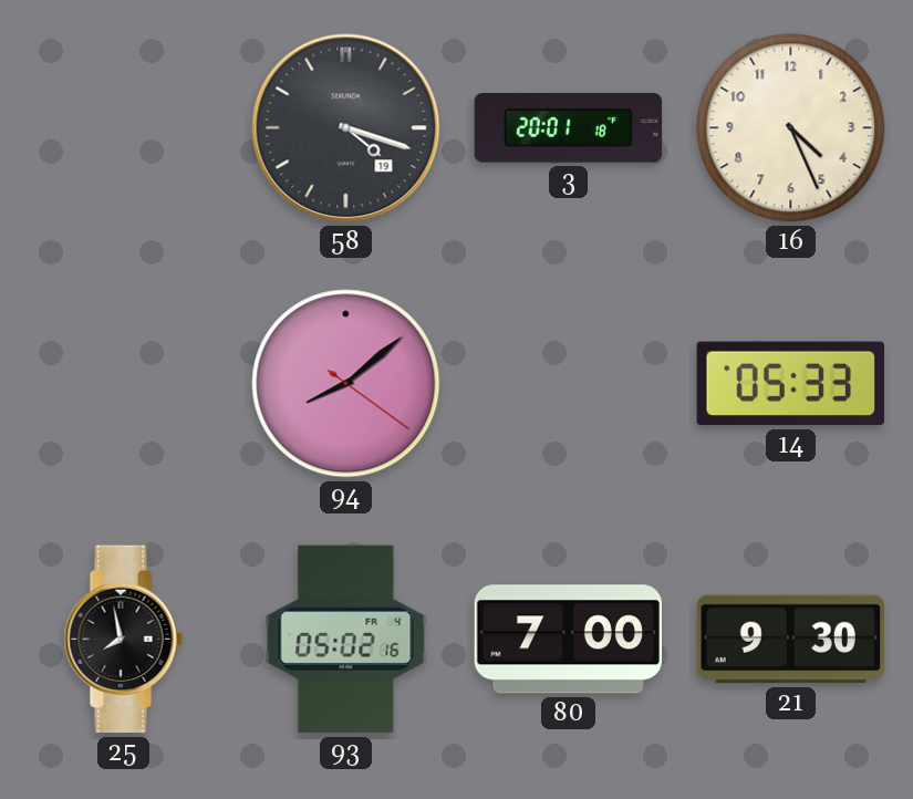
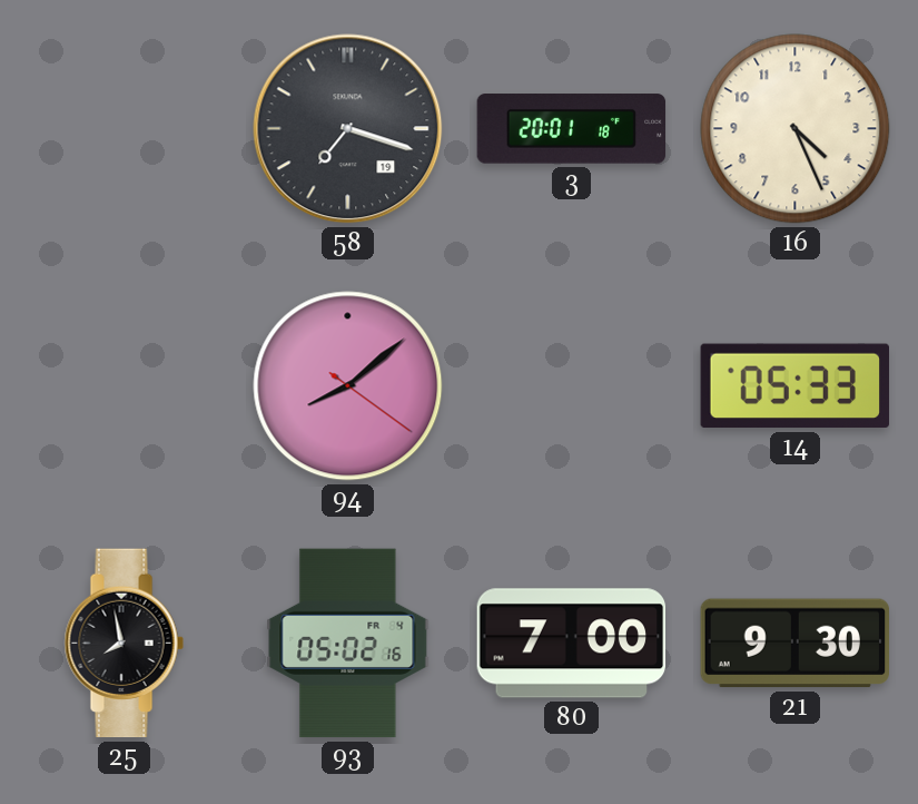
58: 4:18 -> 7:18
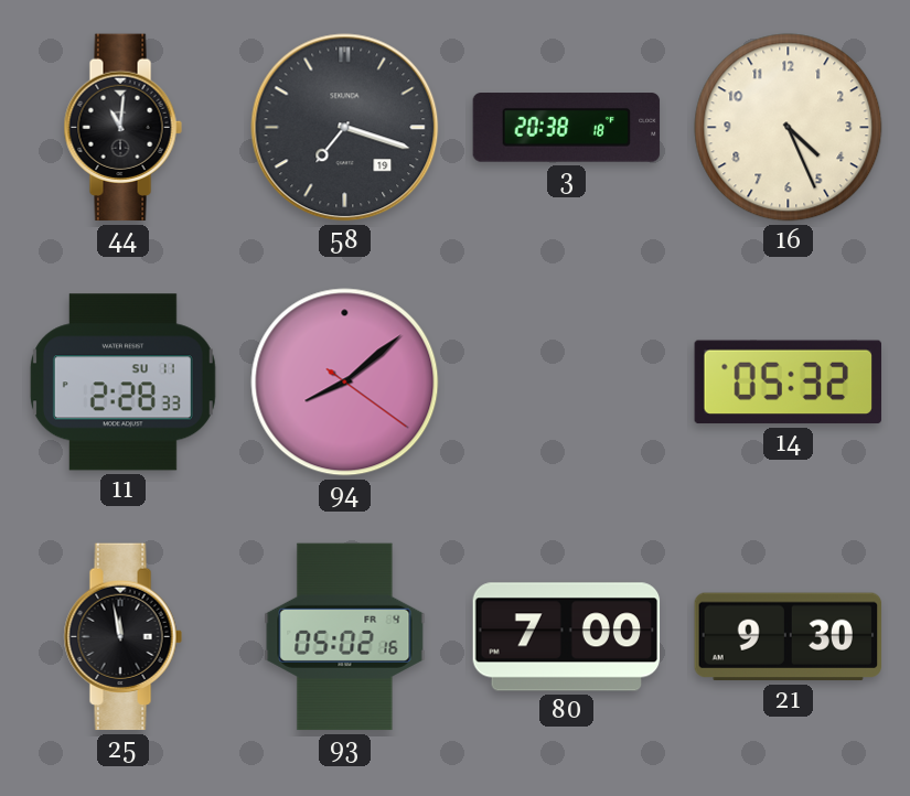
44: none -> 11:01
3: 20:01 -> 20:38
11: none -> 2:28
14: 05:33 -> 05:32
25: 7:58 -> 11:58
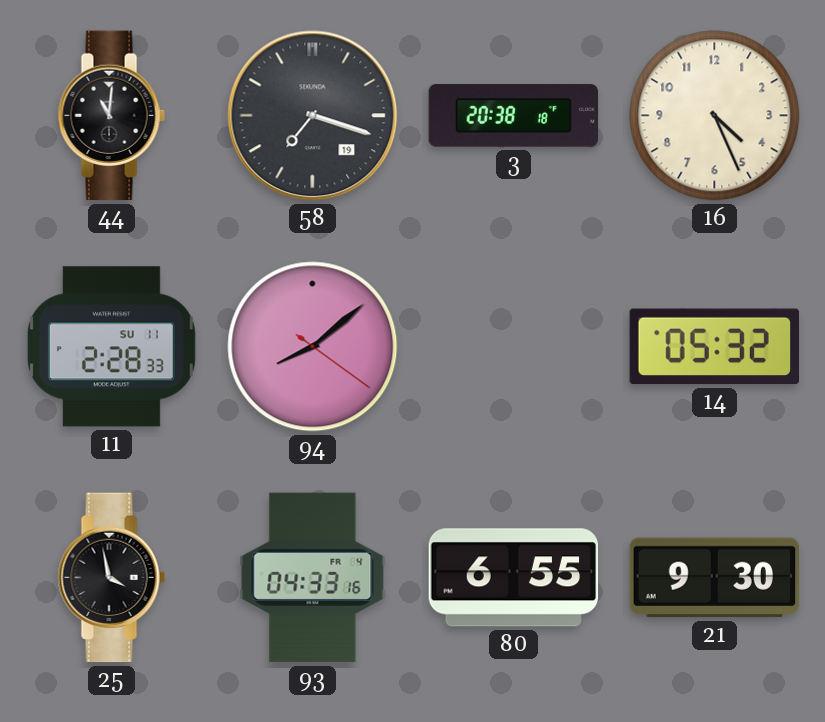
25: 11:58 -> 3:58
93: 05:02 -> 04:33
80: 7:00 -> 6:55
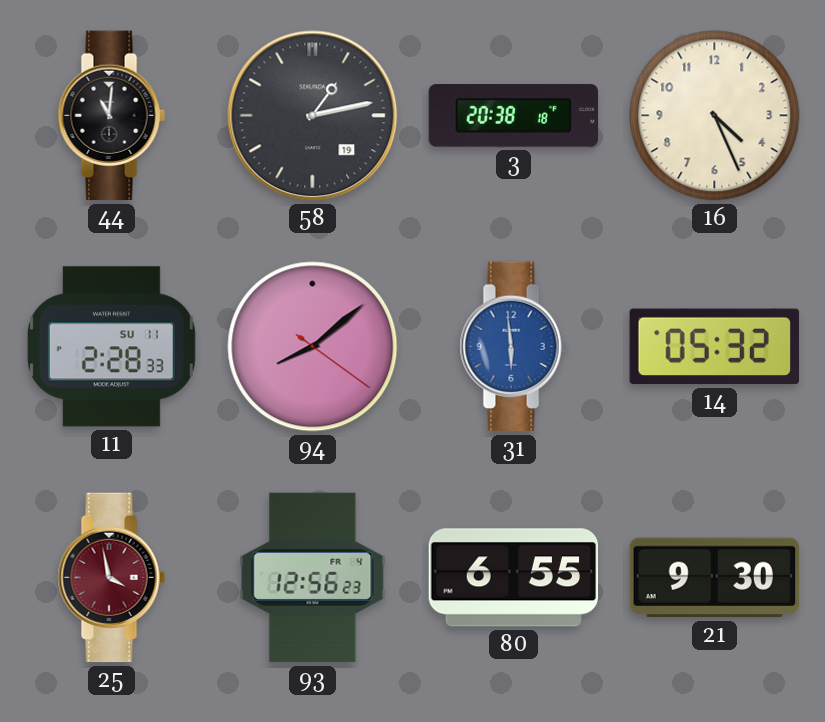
58: 7:18 -> 1:13
31: none -> 5:59
25 dial: black -> burgundy
93: 04:33 -> 12:56
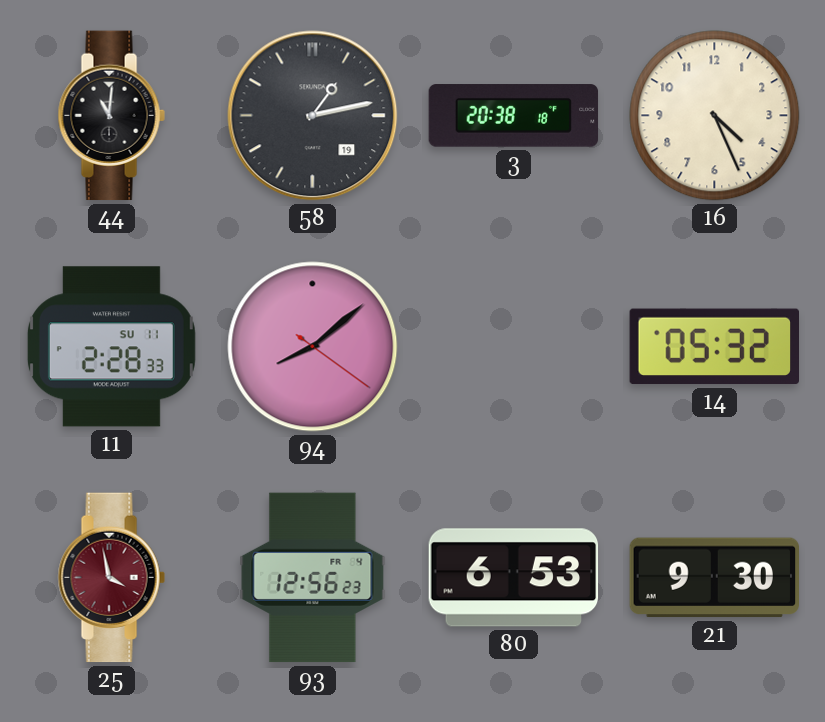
31: 5:59 -> none
80: 6:55 -> 6:53
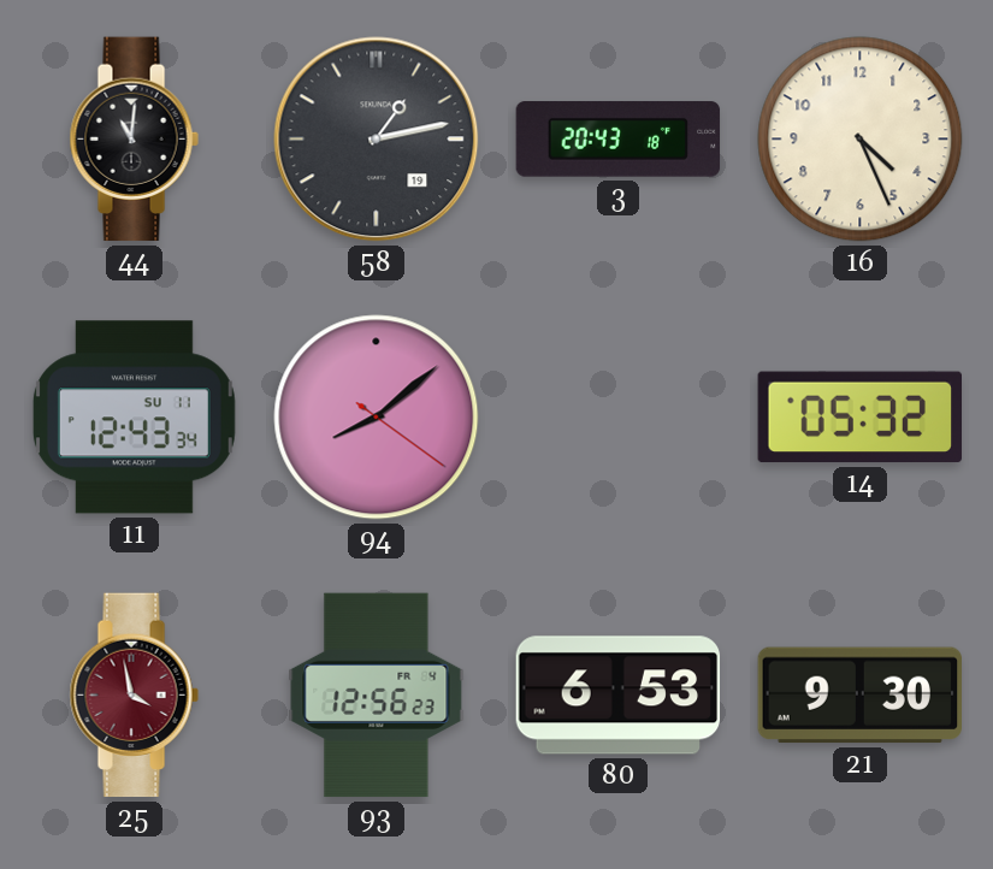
3: 20:38 -> 20:43
11: 2:28 -> 12:43
